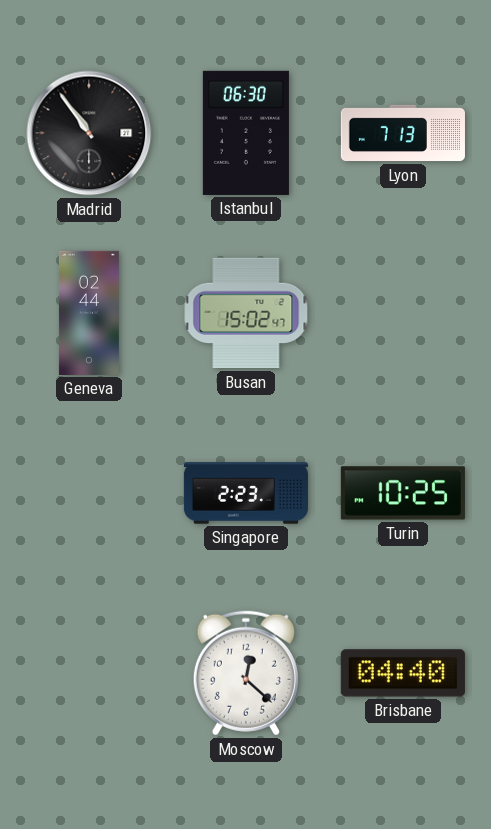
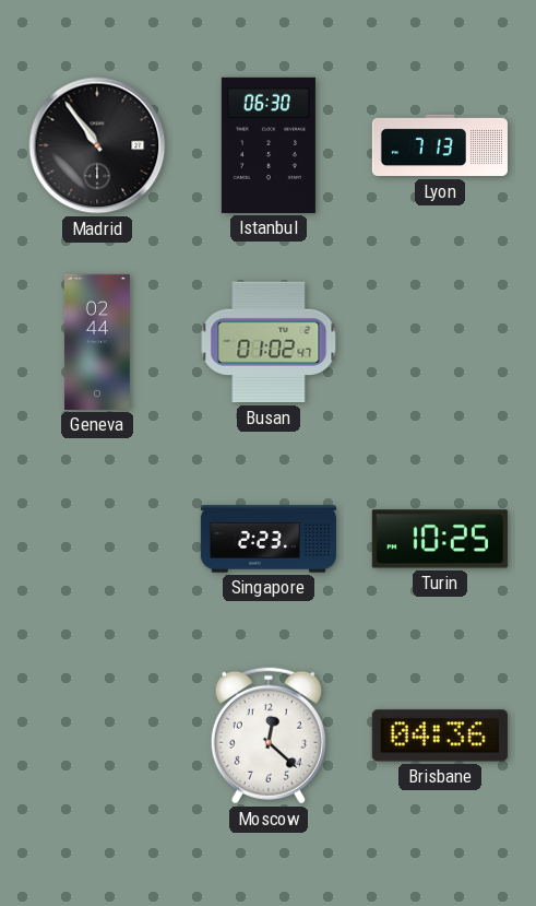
Busan: 15:02 -> 01:02
Brisbane: 04:40 -> 04:36
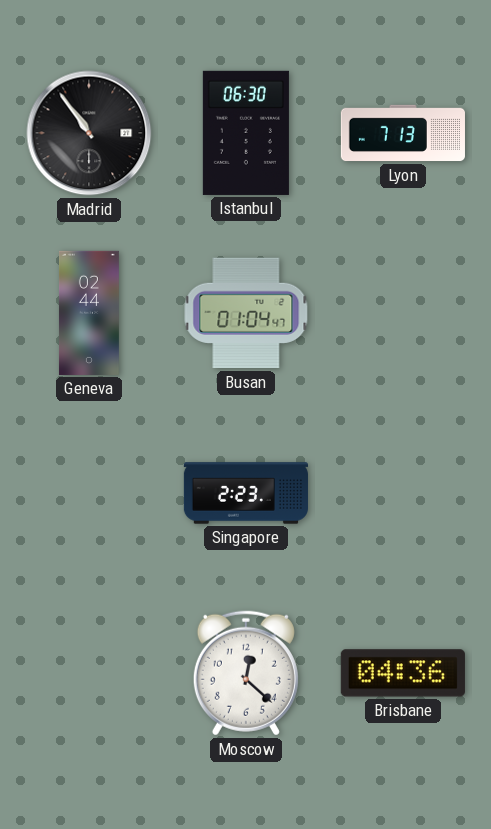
Busan: 01:02 -> 01:04
Turin: 10:25 -> none
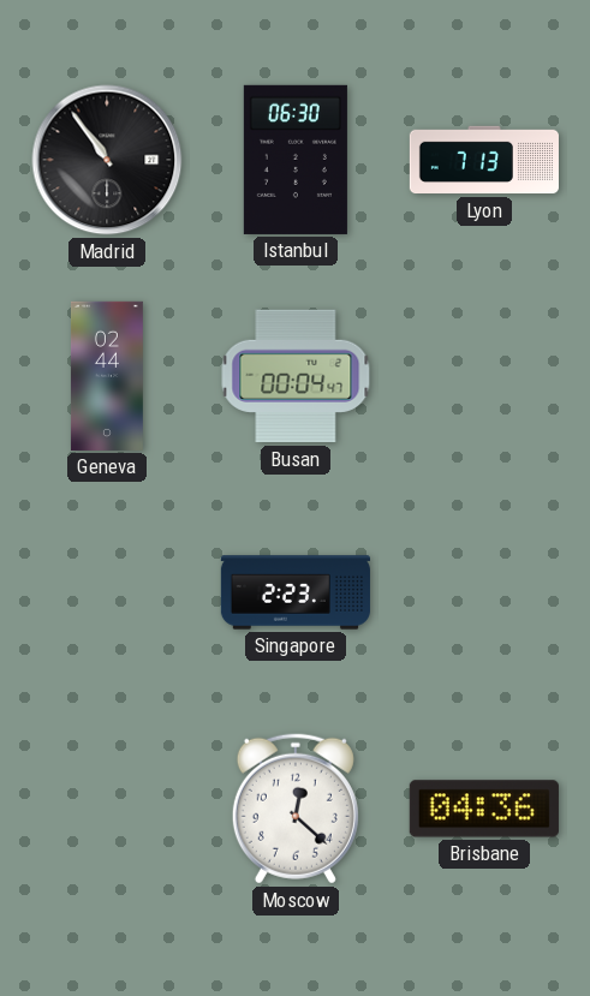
Busan: 01:04 -> 00:04
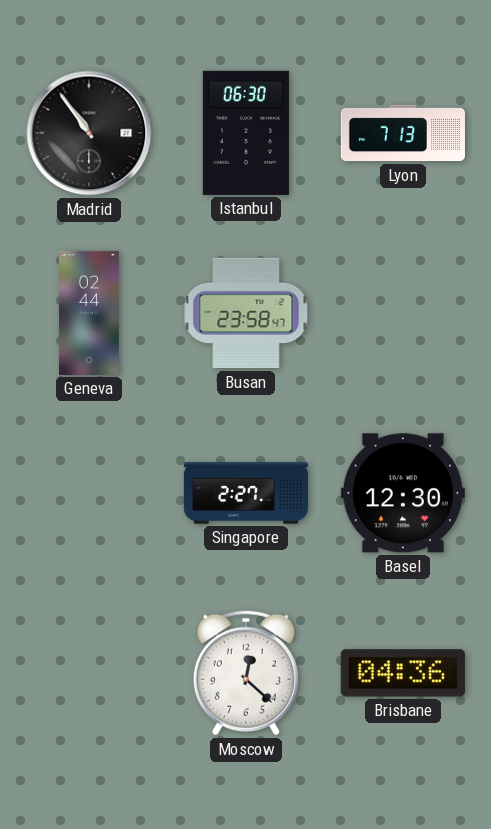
Busan: 00:04 -> 23:58
Singapore: 2:23 -> 2:27
Basel: none -> 12:30
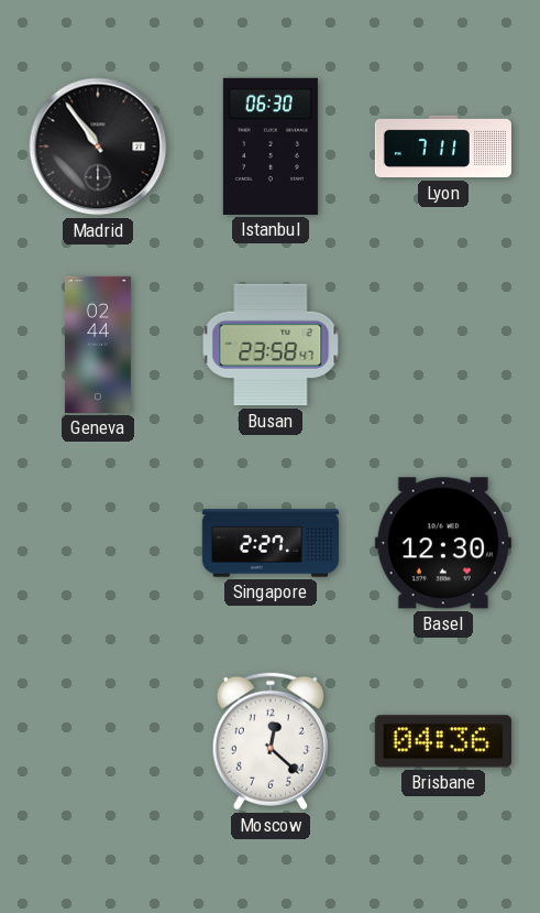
Lyon: 7:13 -> 7:11
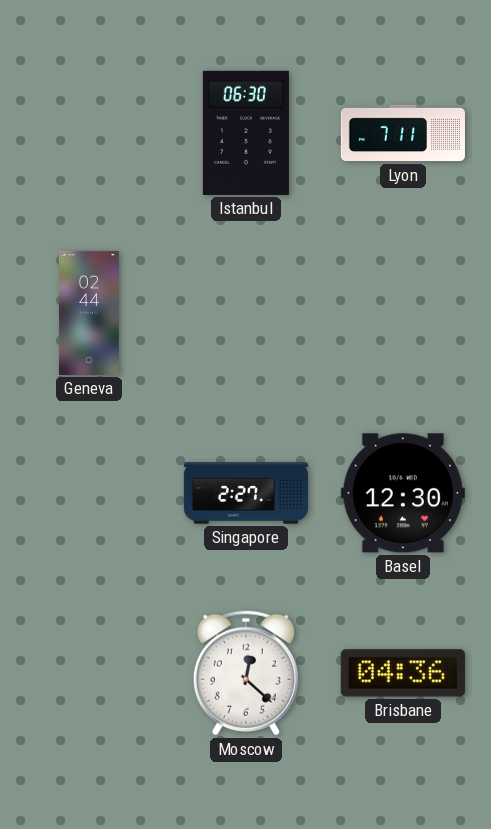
Madrid: 10:54 -> none
Busan: 23:58 -> none
